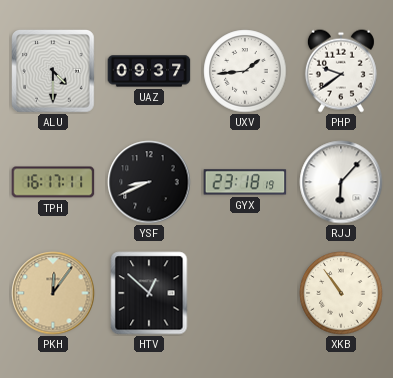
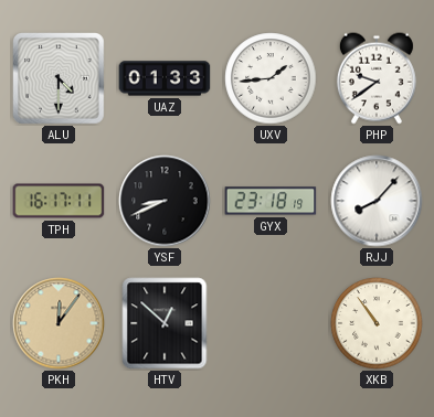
UAZ: 09:37 -> 01:33
RJJ: 6:07 -> 8:07
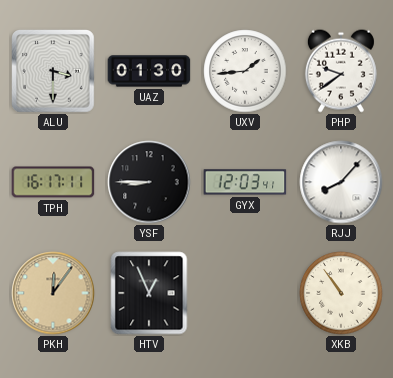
ALU: 4:30 -> 3:30
UAZ: 01:33 -> 01:30
YSF: 8:41 -> 8:45
GYX: 23:18 -> 12:03
HTV: 12:52 -> 12:56
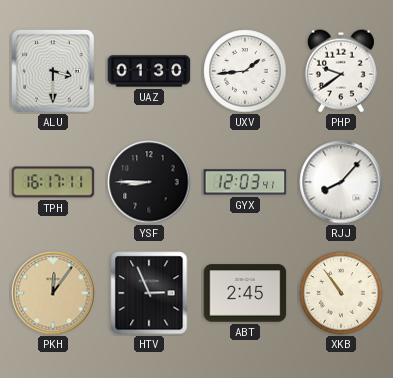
HTV: 12:56 -> 2:56
ABT: none -> 2:45
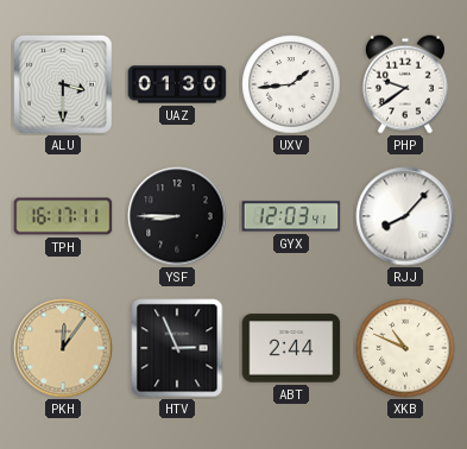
ABT: 2:45 -> 2:44
XKB: 10:54 -> 10:49
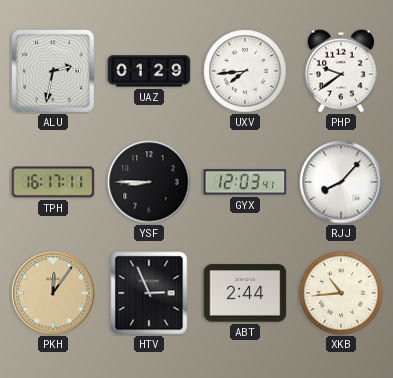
ALU: 3:30 -> 2:32
UAZ: 01:30 -> 01:29
UXV: 1:44 -> 7:44
XKB: 10:49 -> 10:44
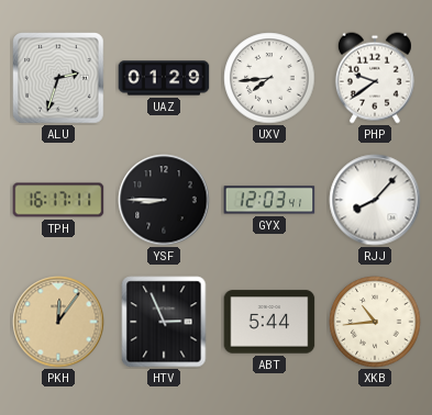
ALU: 2:32 -> 2:33
ABT: 2:44 -> 5:44
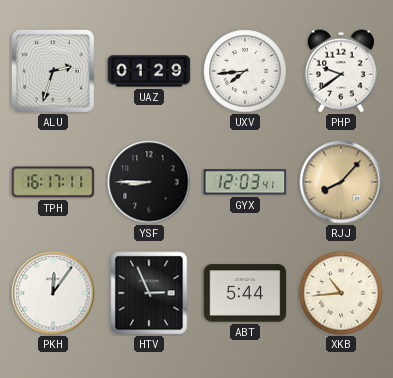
RJJ dial: white -> champagne
PKH dial: champagne -> white
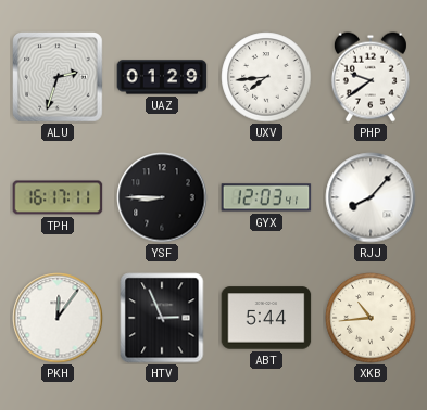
RJJ dial: champagne -> white
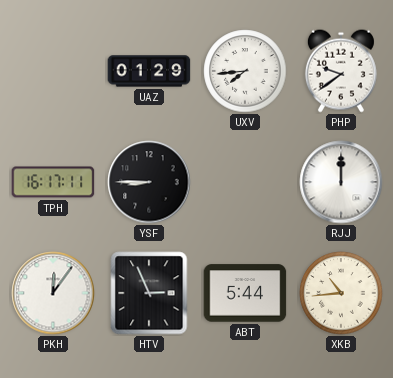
ALU: 2:33 -> none
GYX: 12:03 -> none
RJJ: 8:07 -> 12:00
